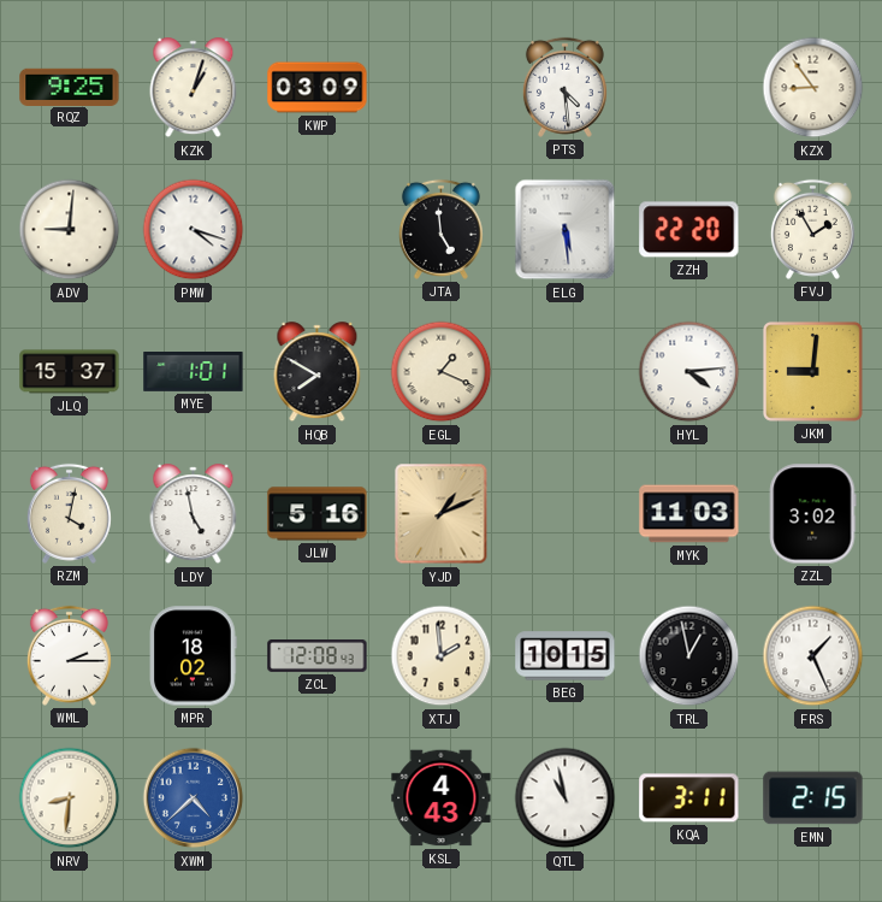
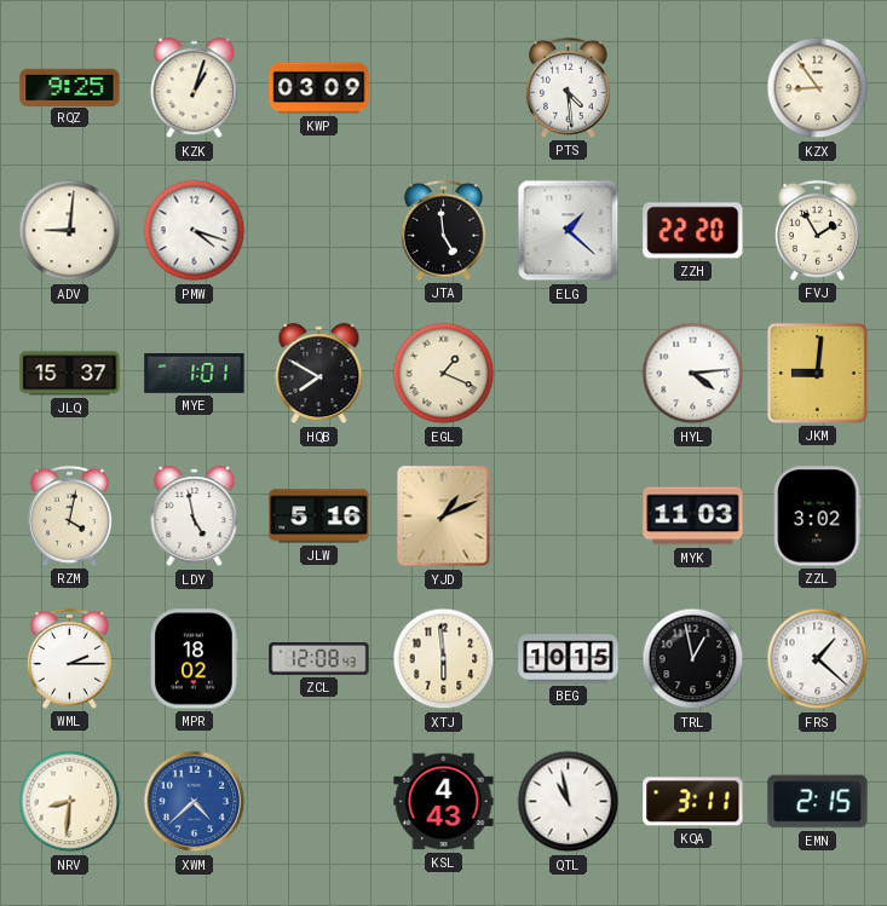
ELG: 5:29 -> 1:22
XTJ: 1:59 -> 5:59
FRS: 1:26 -> 1:22
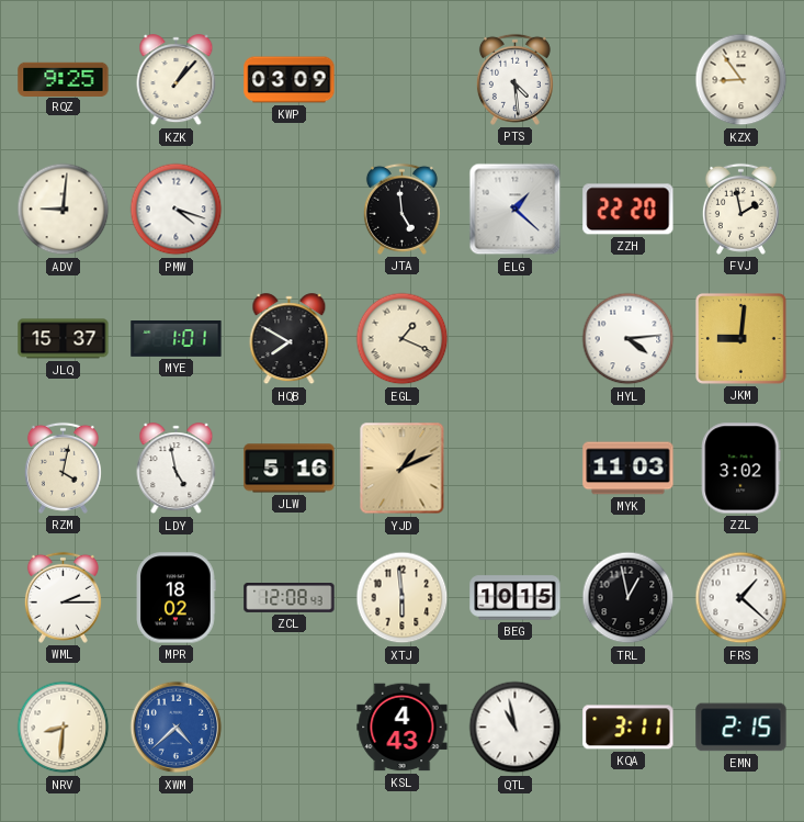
KZK: 1:03 -> 1:07
FVJ: 1:55 -> 1:58
